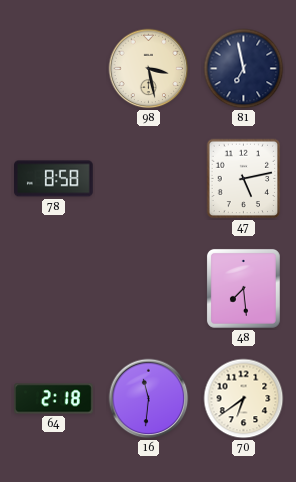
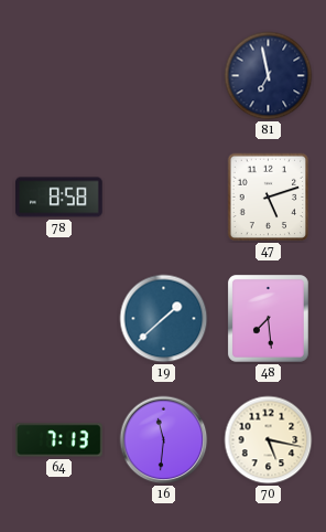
98: 3:28 -> none
47: 5:13 -> 5:12
19: none -> 1:38
64: 2:18 -> 7:13
70: 6:39 -> 5:17
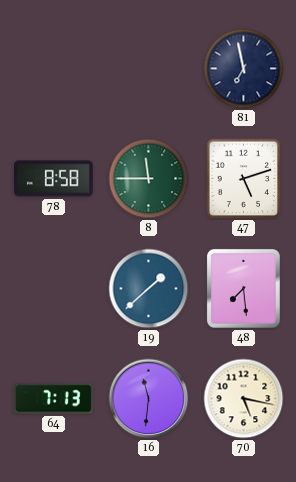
8: none -> 11:45
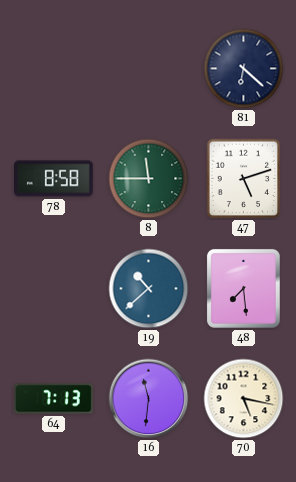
81: 6:58 -> 6:22
19: 1:38 -> 10:38
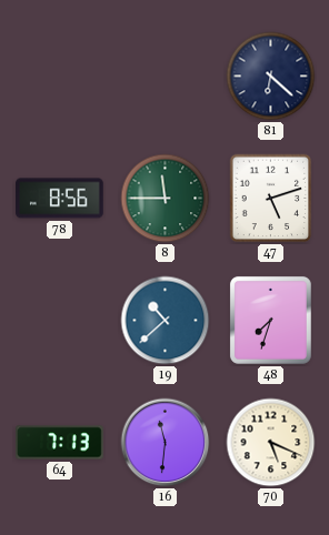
78: 8:58 -> 8:56
48: 7:29 -> 7:33
70: 5:17 -> 5:19
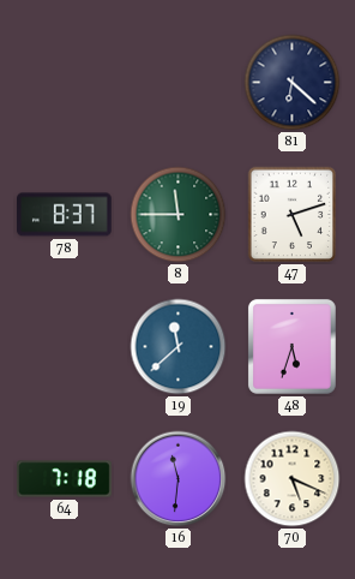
78: 8:56 -> 8:37
19: 10:38 -> 11:38
48: 7:33 -> 5:33
64: 7:13 -> 7:18
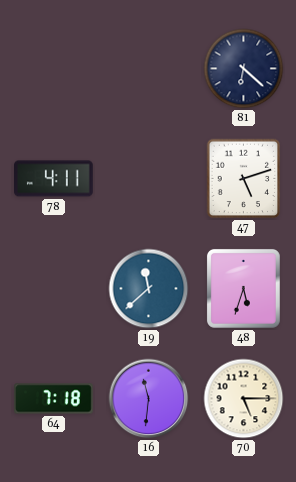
78: 8:37 -> 4:11
8: 11:45 -> none
70: 5:19 -> 5:15
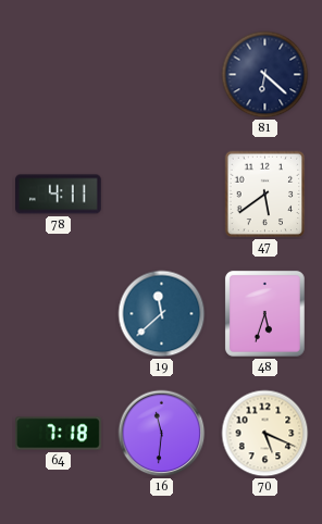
47: 5:12 -> 5:39
70: 5:15 -> 5:19
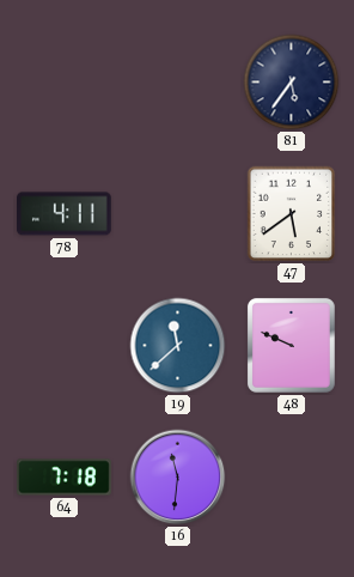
81: 6:22 -> 5:36
48: 5:33 -> 9:49
70: 5:19 -> none
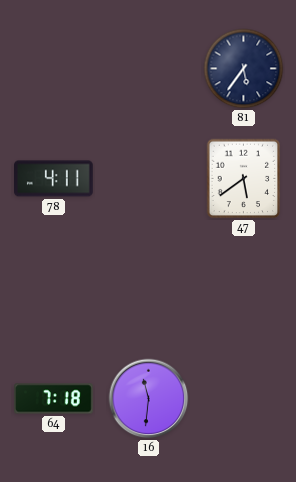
19: 11:38 -> none
48: 9:49 -> none
